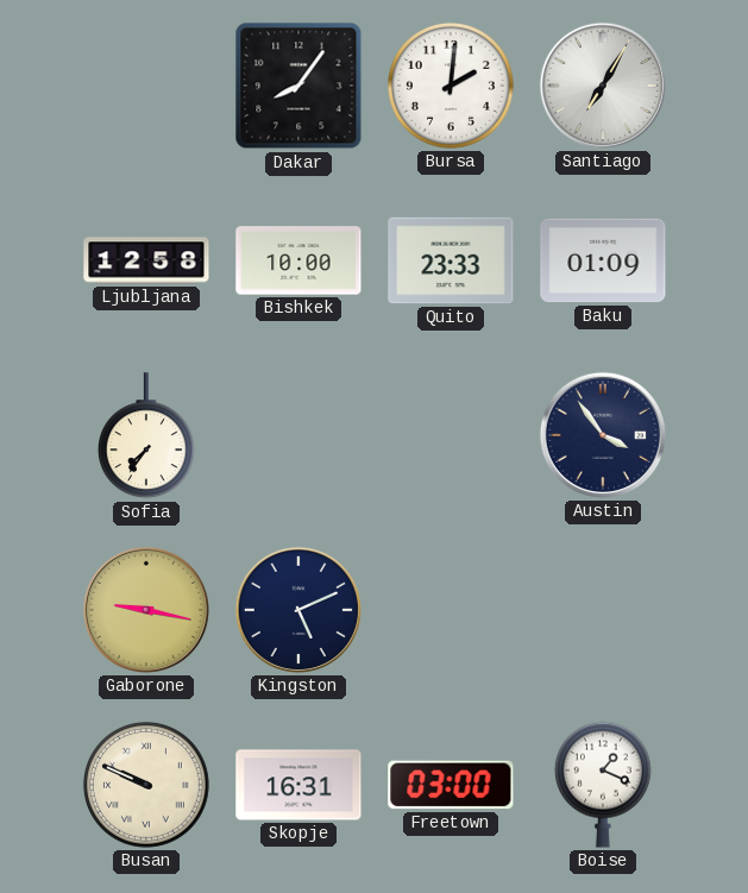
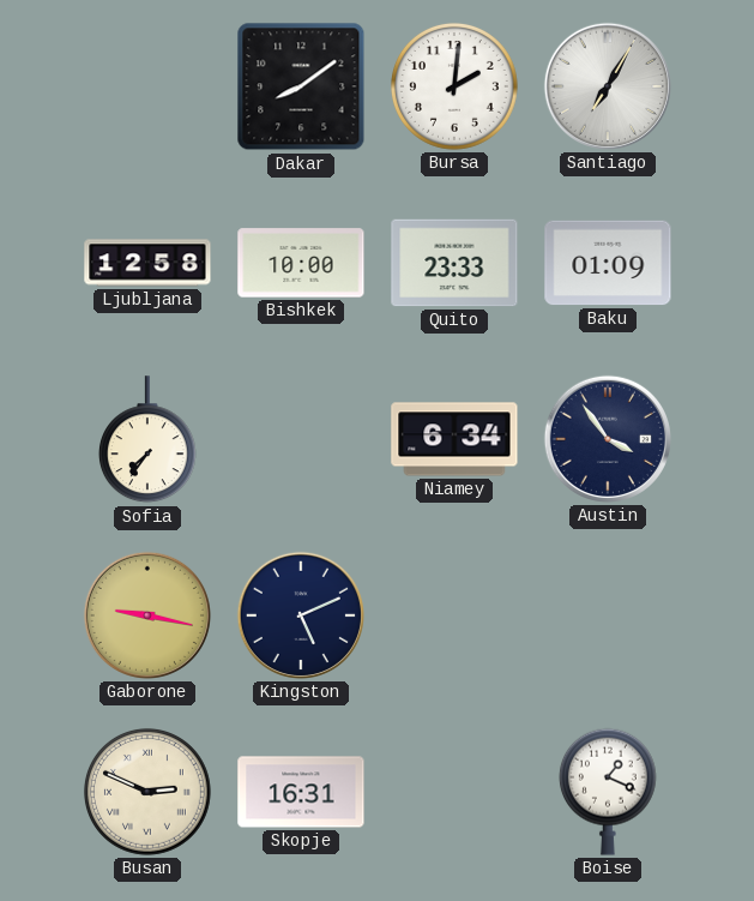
Dakar: 8:06 -> 8:09
Niamey: none -> 6:34
Busan: 9:49 -> 2:49
Freetown: 03:00 -> none
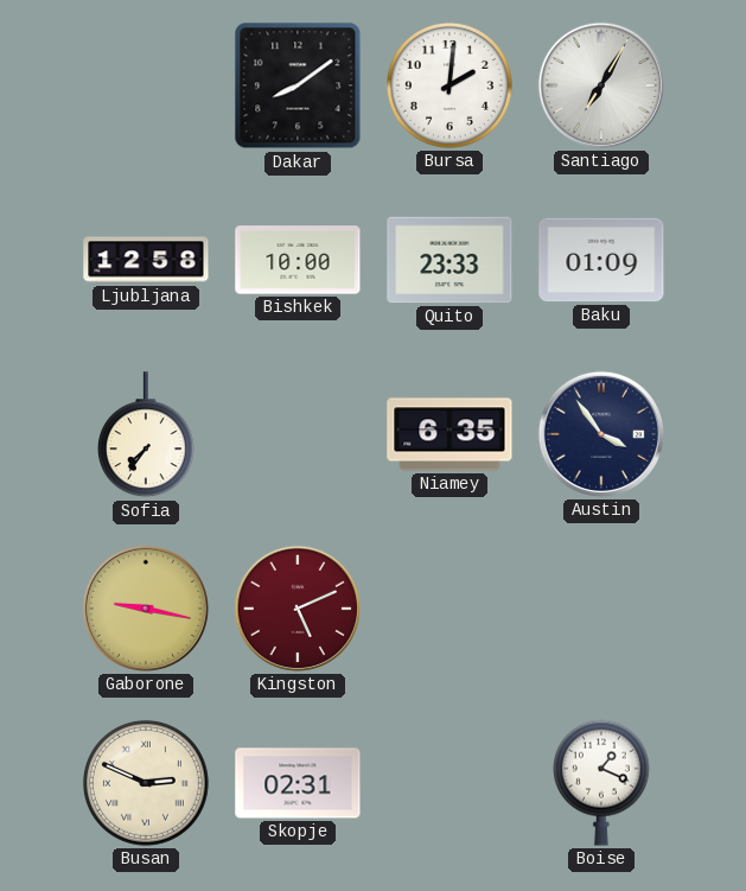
Niamey: 6:34 -> 6:35
Kingston dial: navy -> burgundy
Skopje: 16:31 -> 02:31
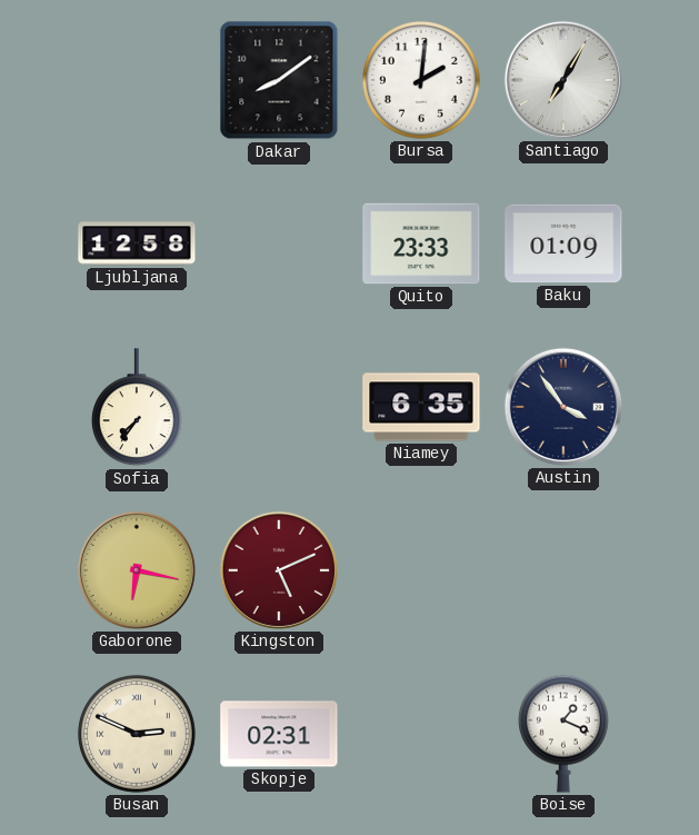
Bishkek: 10:00 -> none
Gaborone: 9:17 -> 6:17
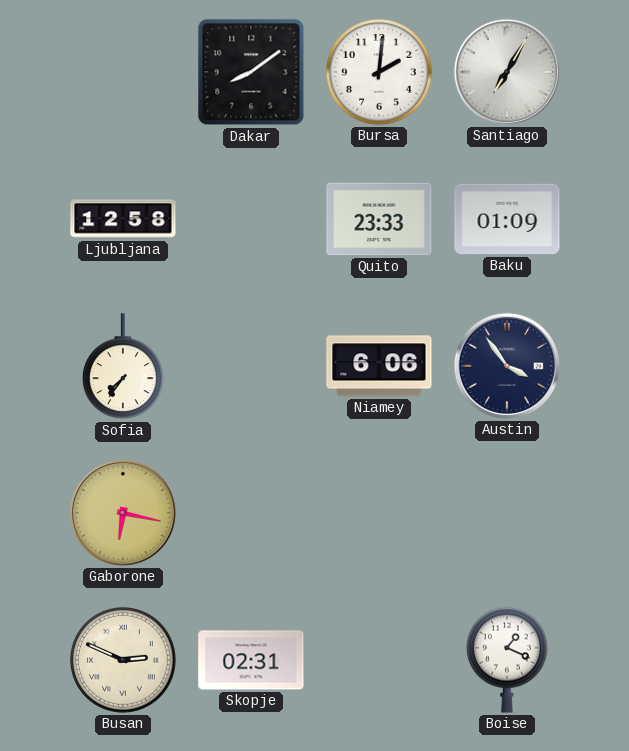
Niamey: 6:35 -> 6:06
Kingston: 5:11 -> none
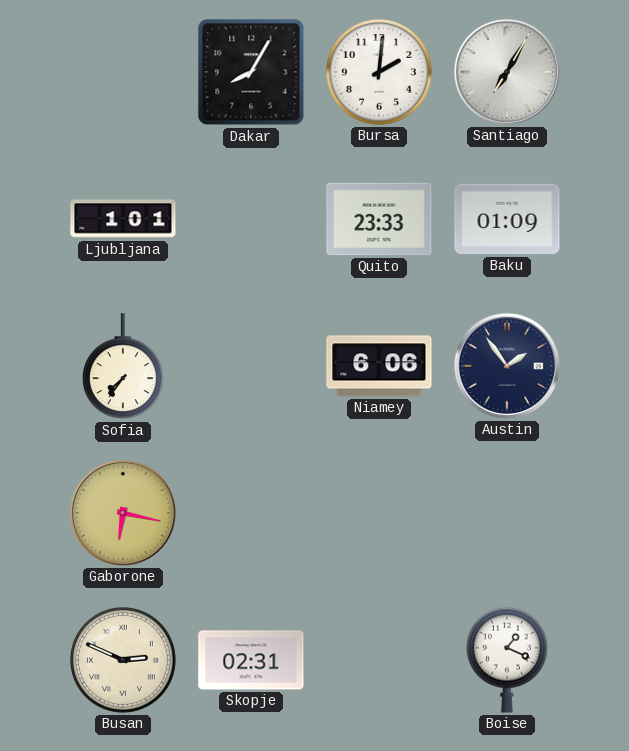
Dakar: 8:09 -> 8:05
Ljubljana: 12:58 -> 1:01
Austin: 3:54 -> 1:54
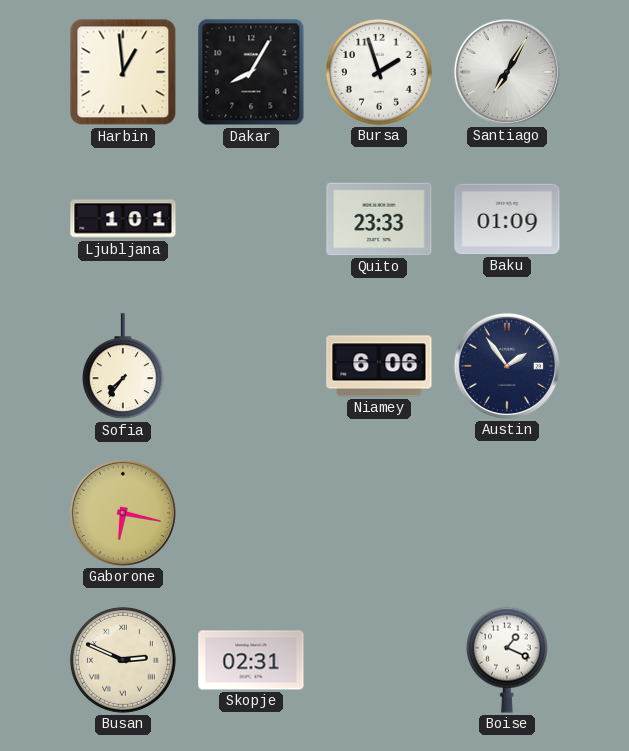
Harbin: none -> 12:59
Bursa: 2:01 -> 1:57
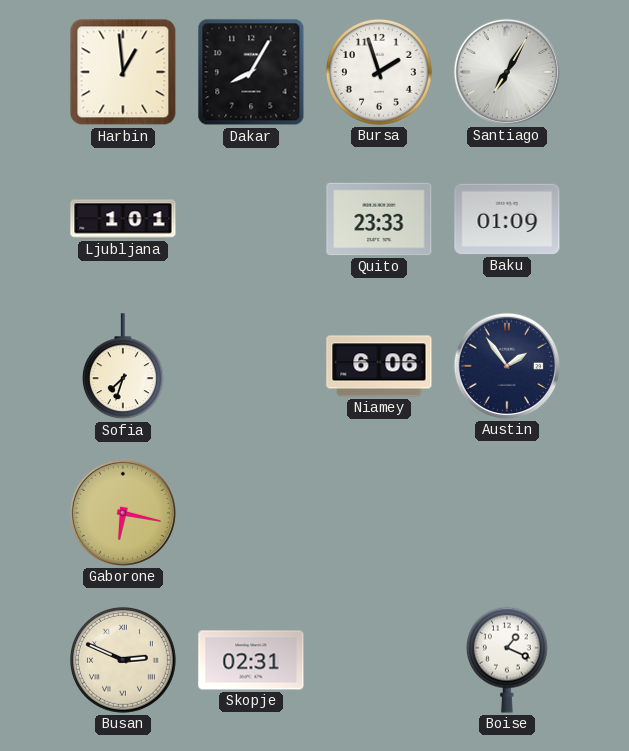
Sofia: 7:36 -> 7:33
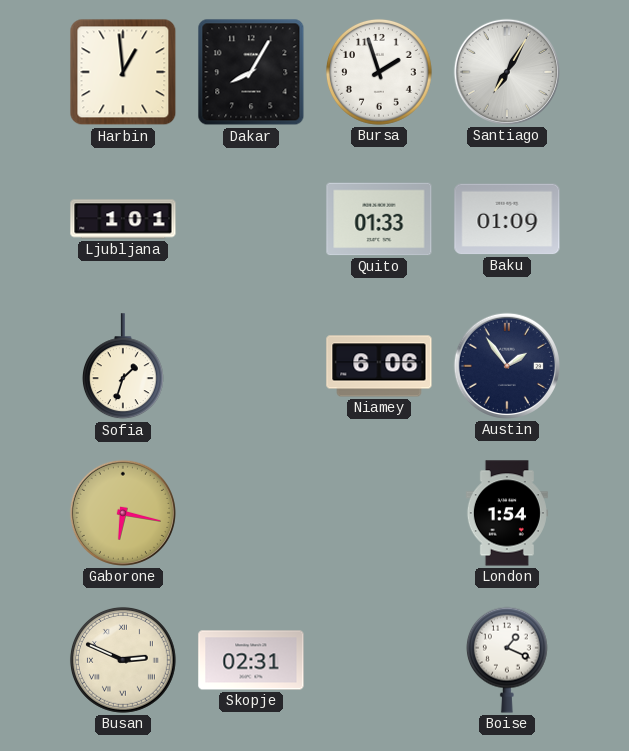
Quito: 23:33 -> 01:33
Sofia: 7:33 -> 1:33
London: none -> 1:54
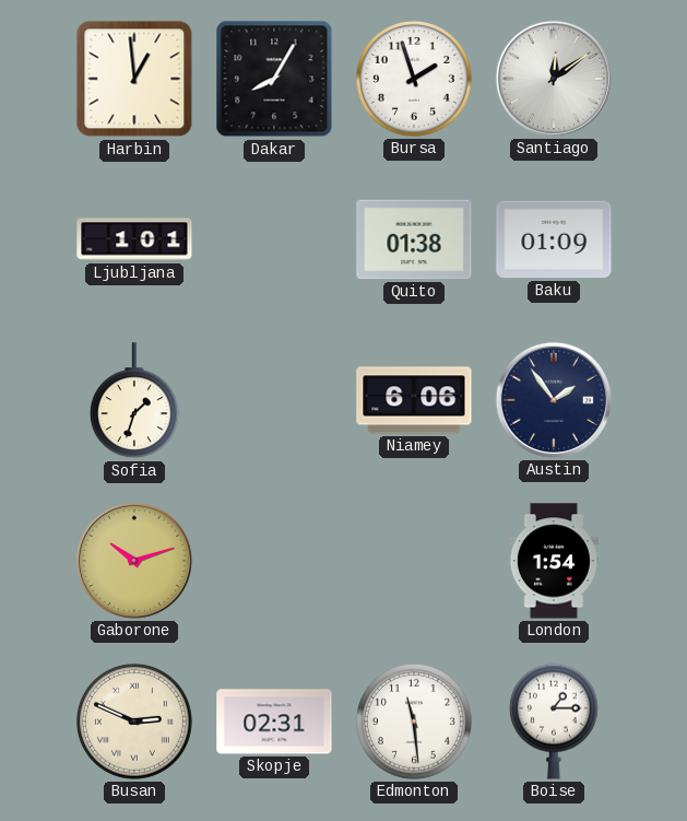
Santiago: 7:05 -> 12:09
Quito: 01:33 -> 01:38
Gaborone: 6:17 -> 10:12
Edmonton: none -> 11:29
Boise: 1:19 -> 1:15
